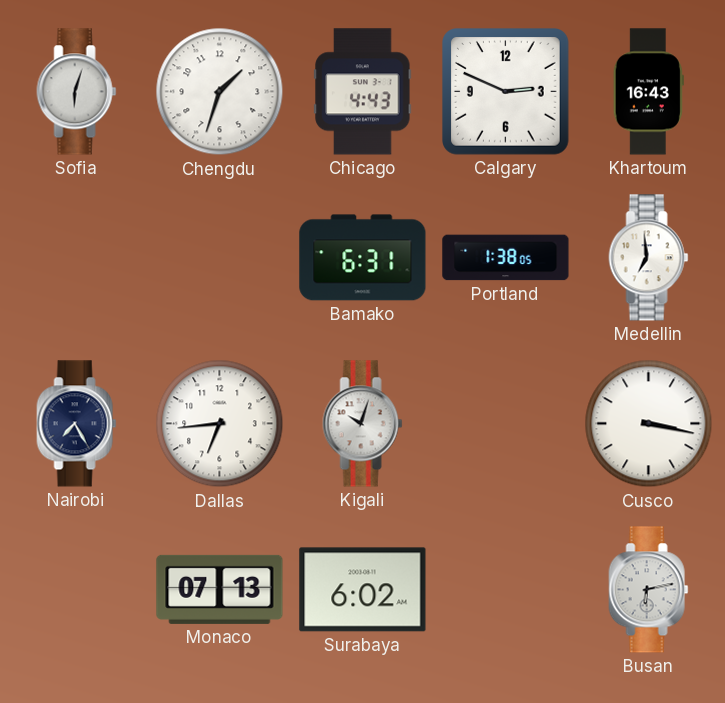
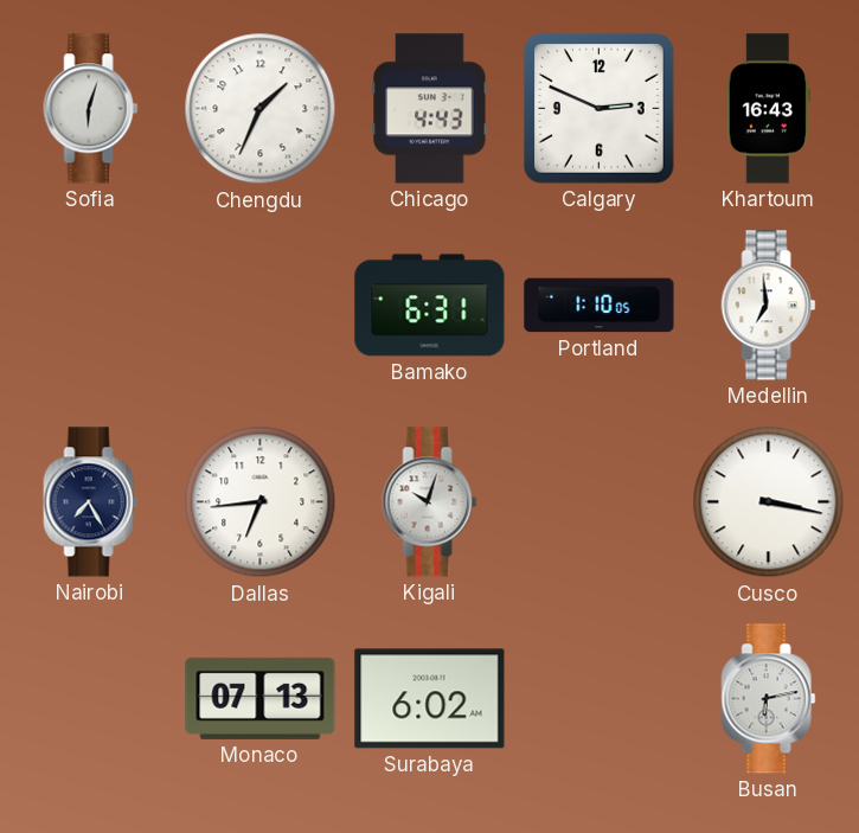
Chengdu: 1:33 -> 1:34
Portland: 1:38 -> 1:10
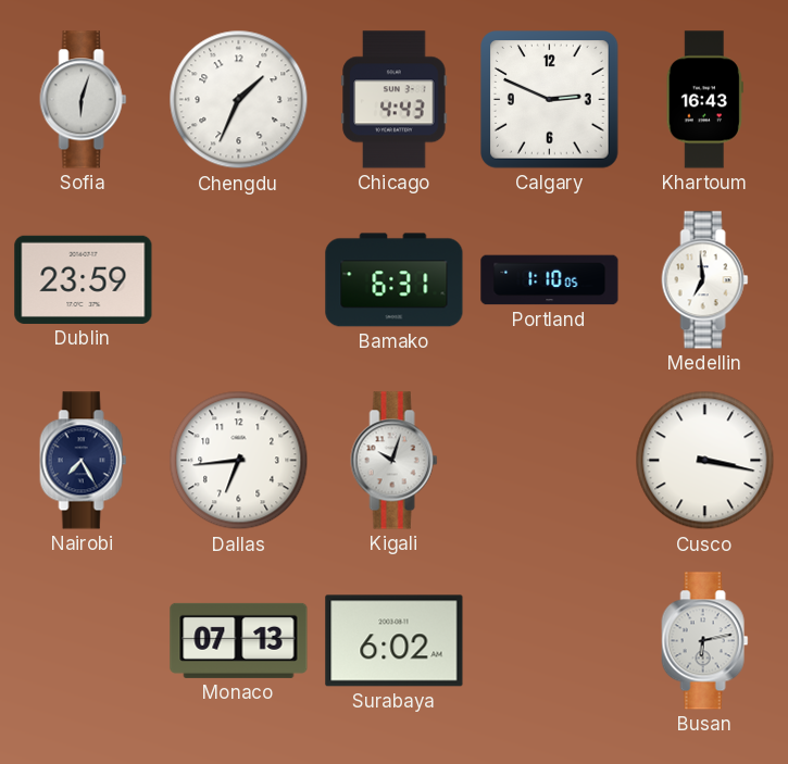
Dublin: none -> 23:59
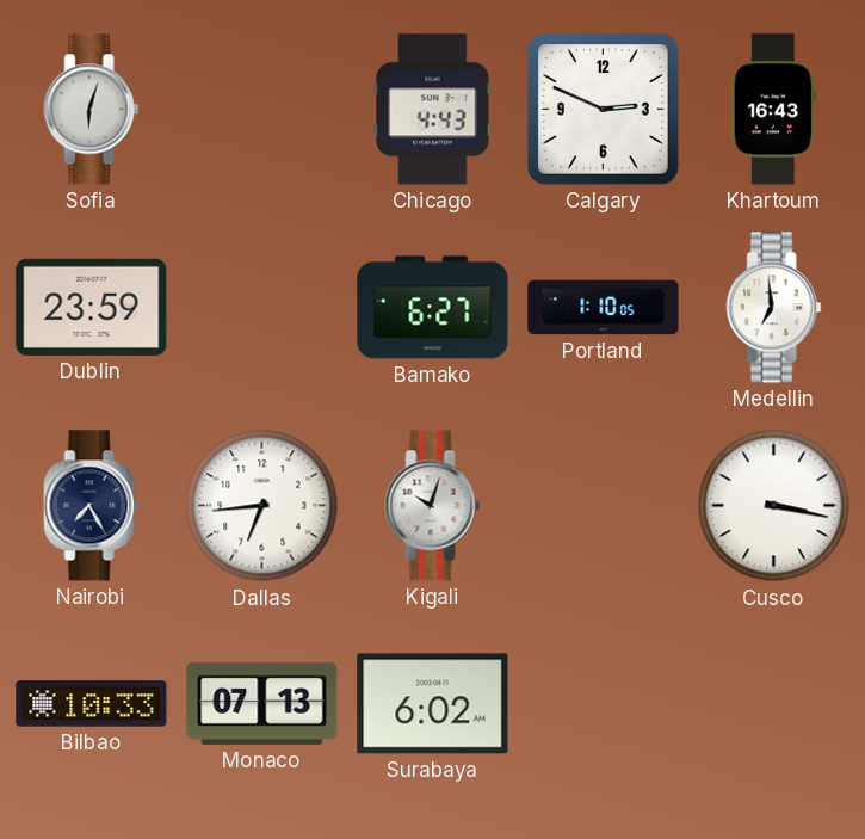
Chengdu: 1:34 -> none
Bamako: 6:31 -> 6:27
Bilbao: none -> 10:33
Busan: 6:13 -> none
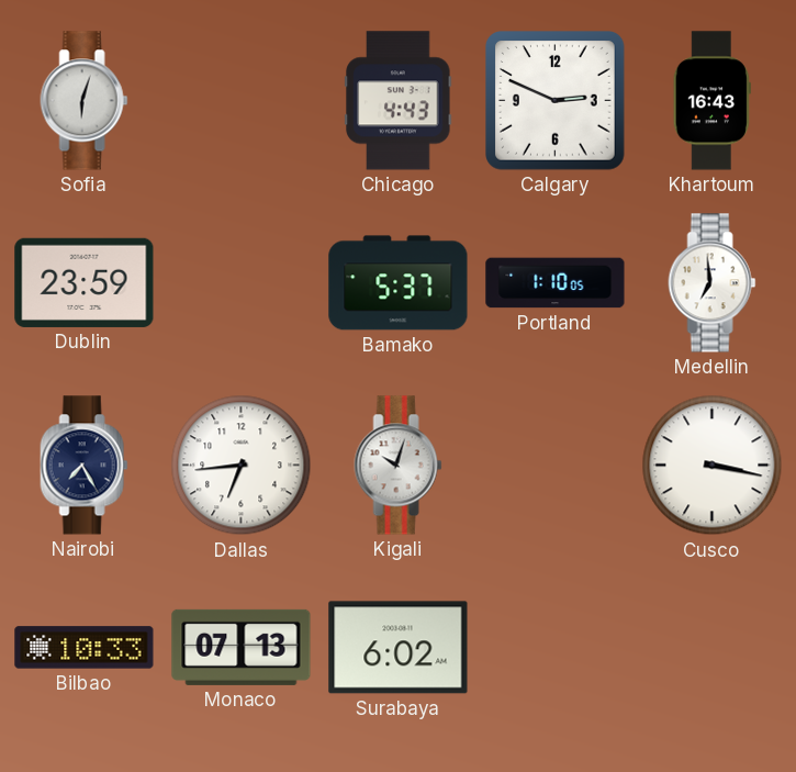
Bamako: 6:27 -> 5:37
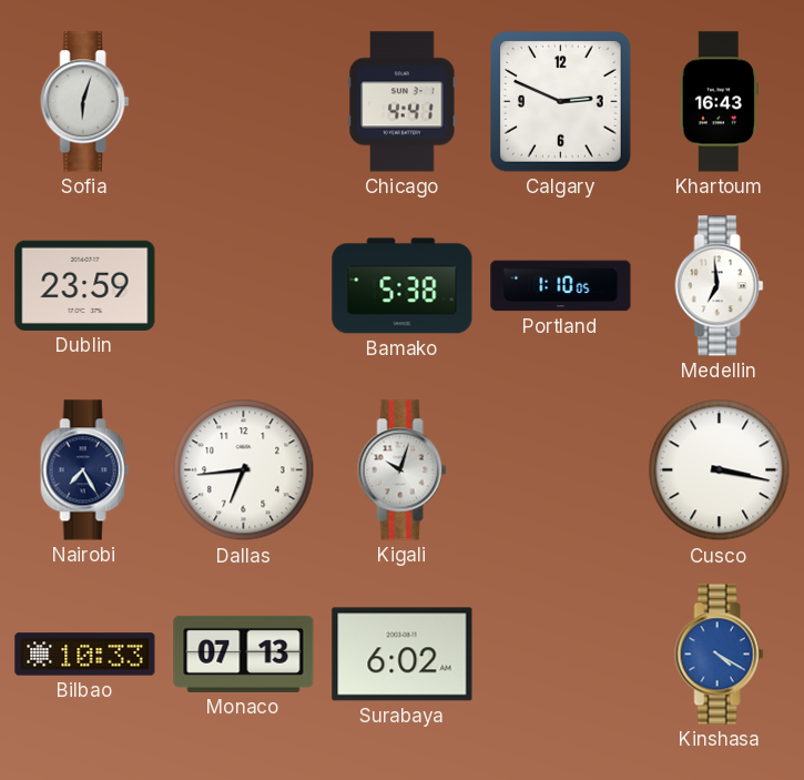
Chicago: 4:43 -> 4:41
Bamako: 5:37 -> 5:38
Kinshasa: none -> 4:20
